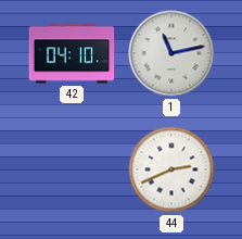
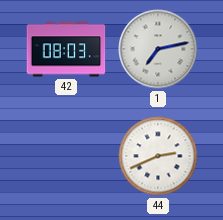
42: 04:10 -> 08:03
1: 11:13 -> 7:13
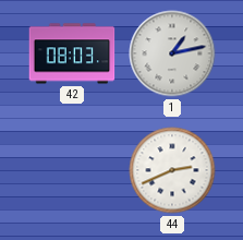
1: 7:13 -> 1:13
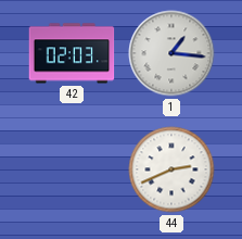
42: 08:03 -> 02:03
1: 1:13 -> 1:16
